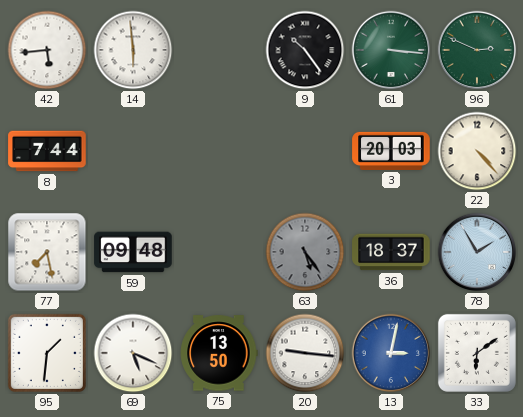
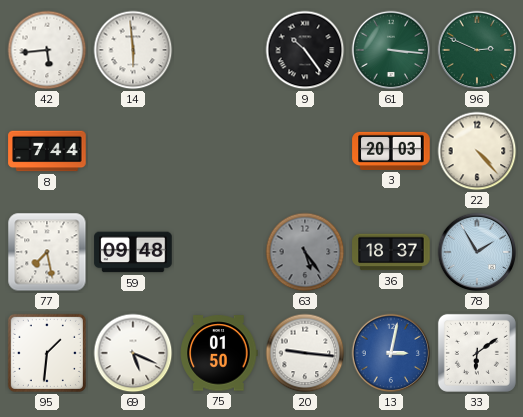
75: 13:50 -> 01:50
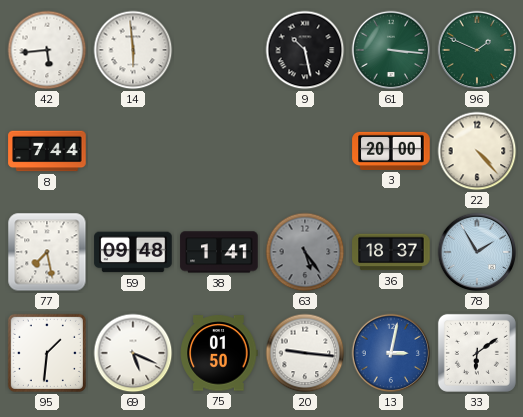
9: 10:24 -> 10:28
96: 2:49 -> 1:49
3: 20:03 -> 20:00
38: none -> 1:41
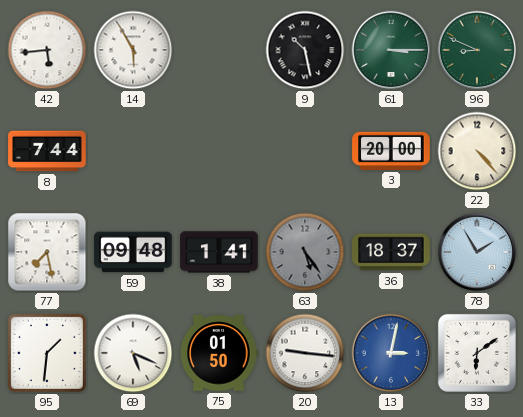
14: 5:59 -> 5:55
61: 3:16 -> 3:15
96: 1:49 -> 8:49
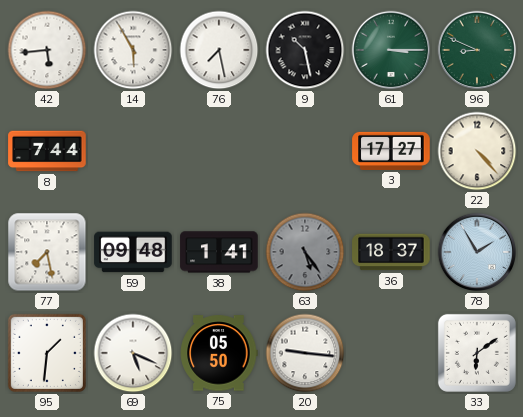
76: none -> 7:28
3: 20:00 -> 17:27
75: 01:50 -> 05:50
13: 3:02 -> none
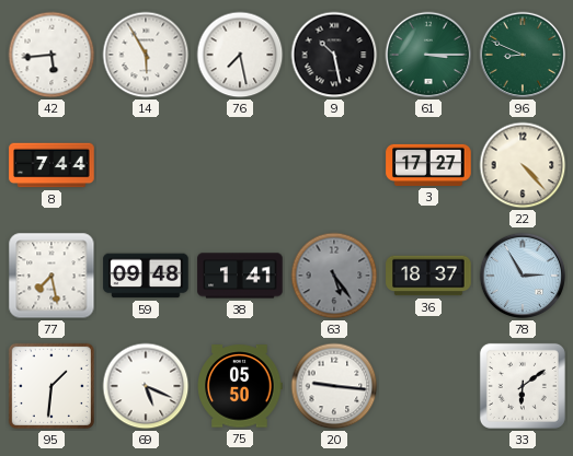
78: 1:55 -> 2:55
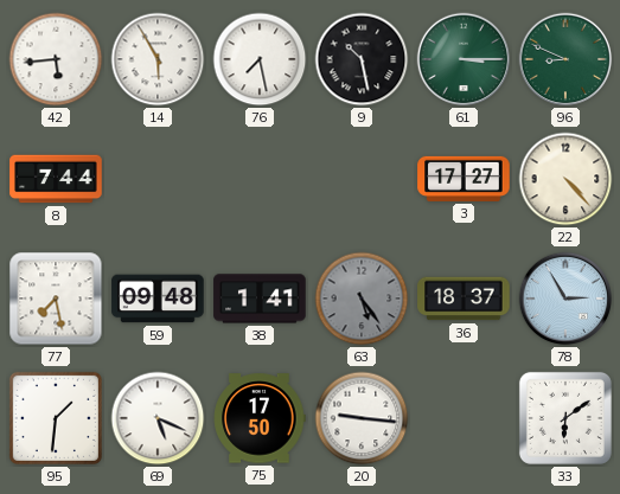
75: 05:50 -> 17:50
